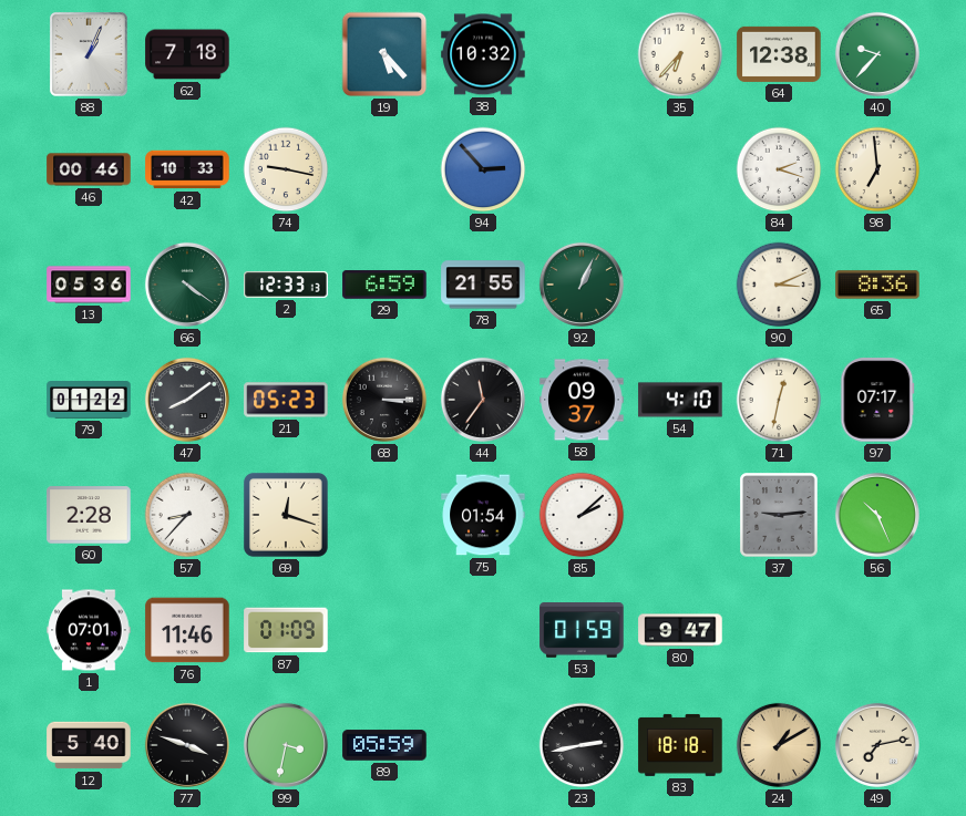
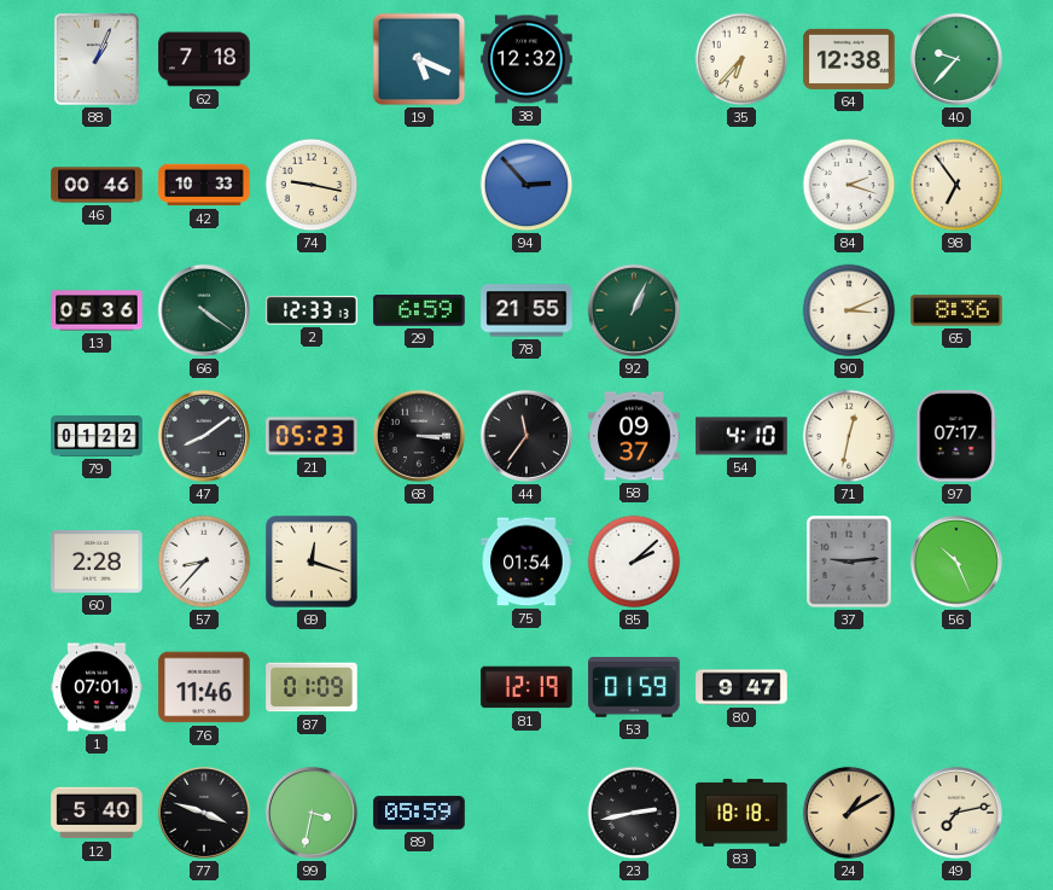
19: 5:23 -> 5:19
38: 10:32 -> 12:32
98: 6:59 -> 6:54
81: none -> 12:19
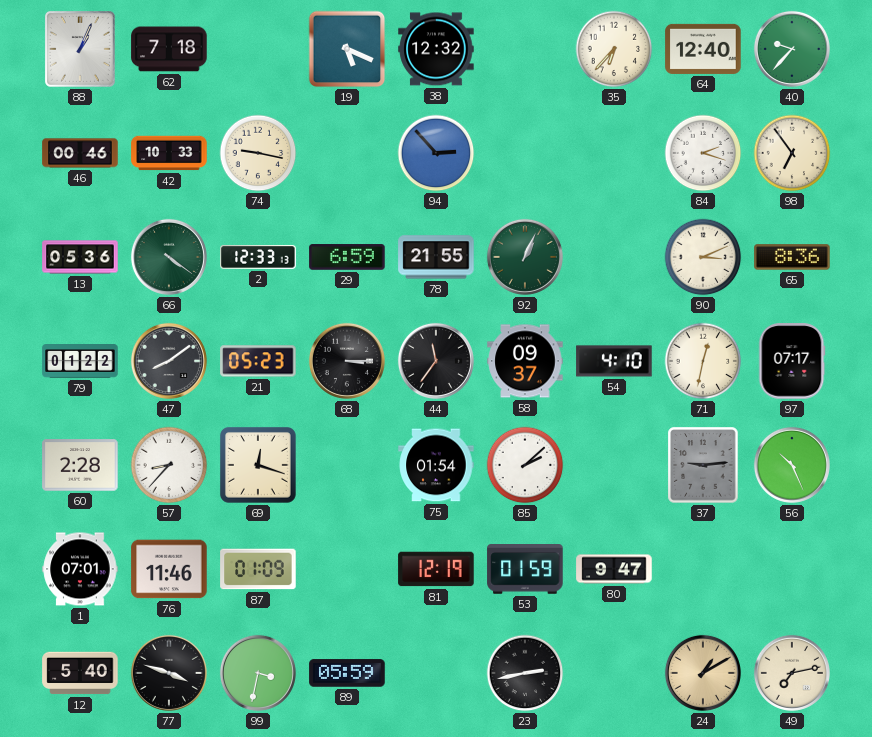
64: 12:38 -> 12:40
83: 18:18 -> none
